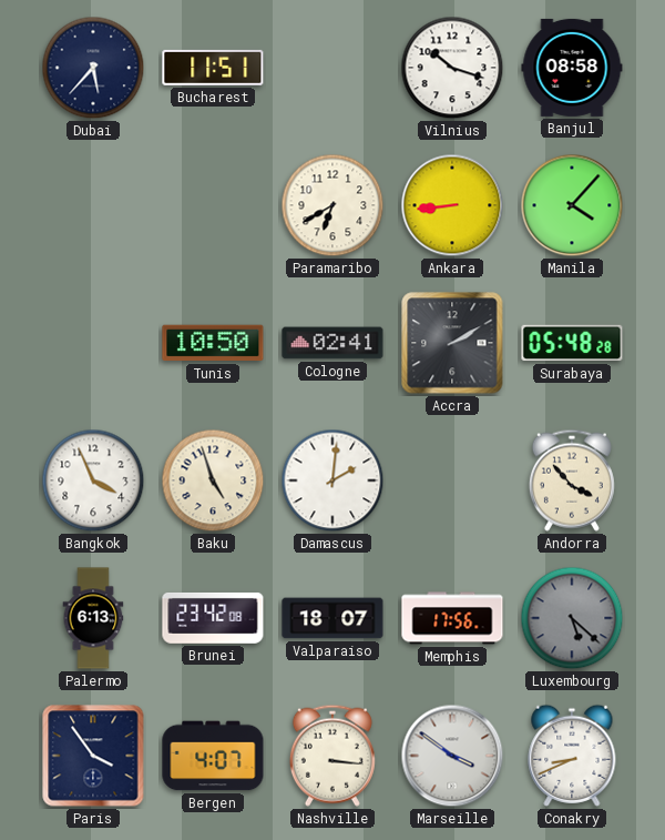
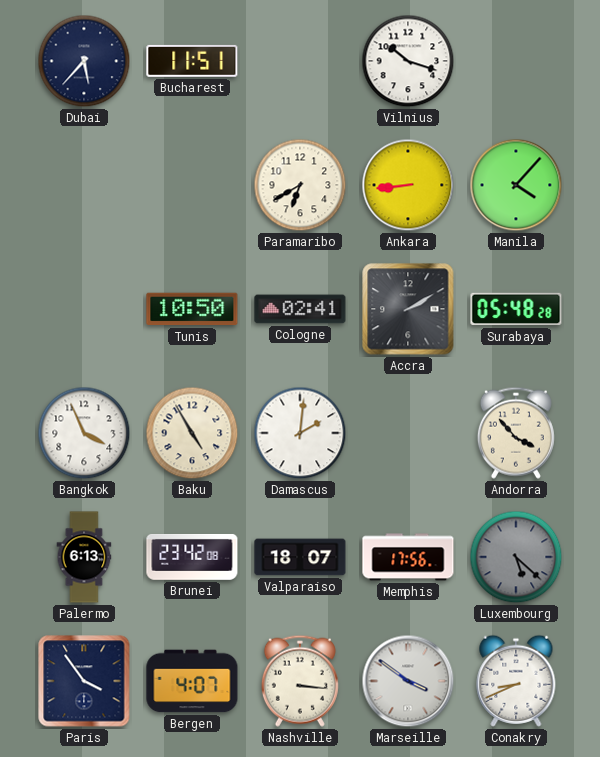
Banjul: 08:58 -> none
Baku: 4:57 -> 4:55
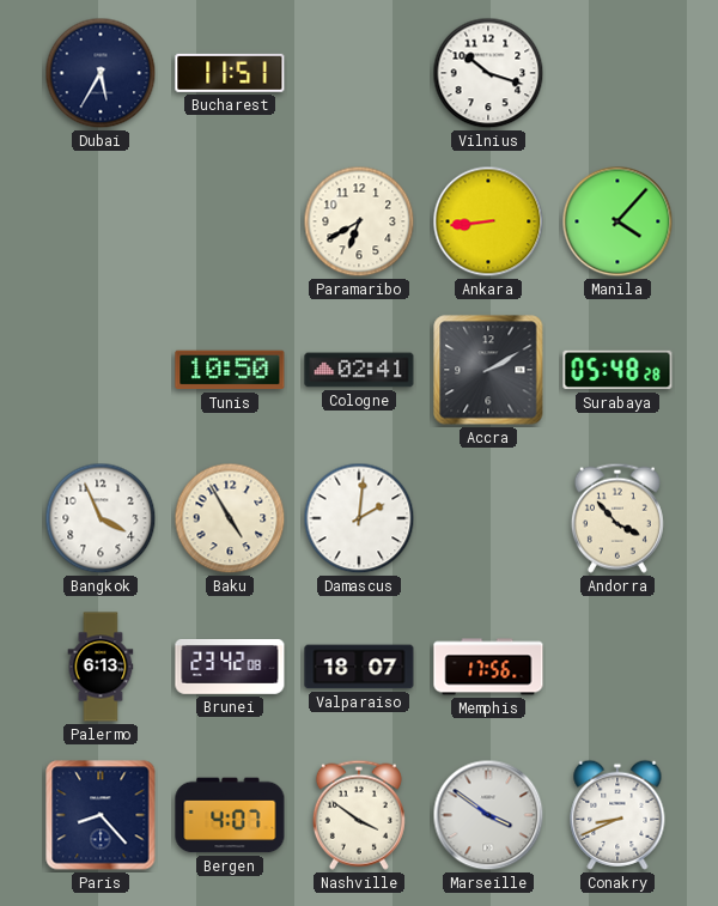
Dubai: 5:37 -> 5:35
Luxembourg: 5:22 -> none
Paris: 3:54 -> 8:23
Nashville: 3:16 -> 3:51
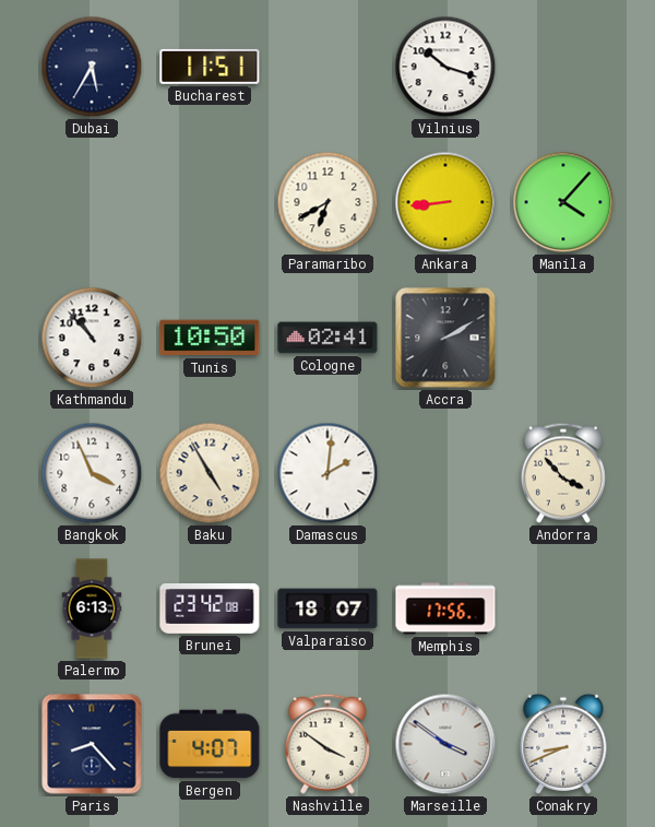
Kathmandu: none -> 10:53
Surabaya: 05:48 -> none
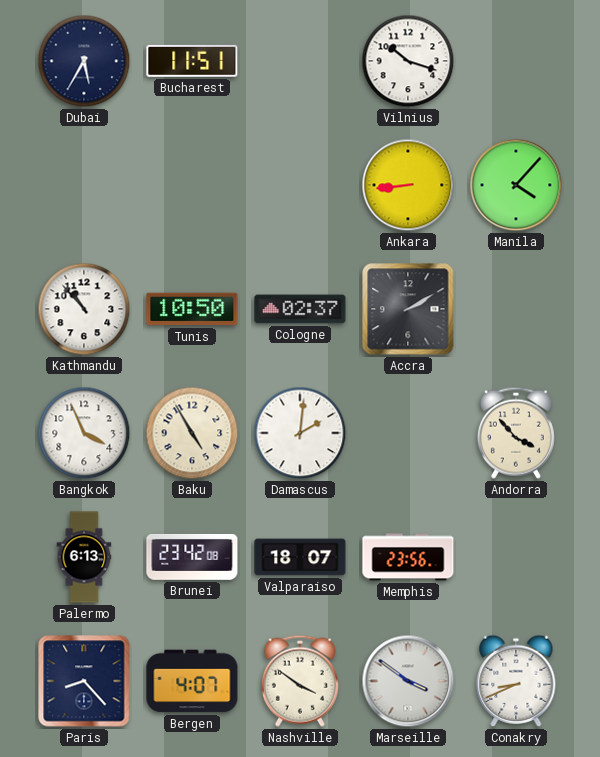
Paramaribo: 6:40 -> none
Cologne: 02:41 -> 02:37
Memphis: 17:56 -> 23:56
